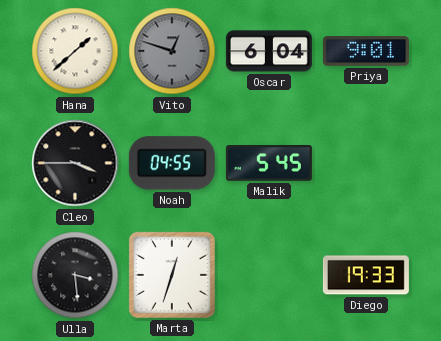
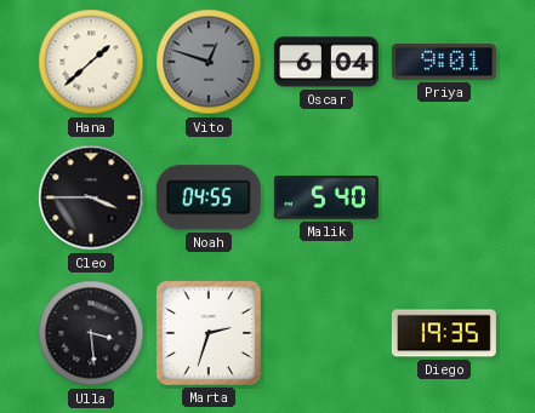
Malik: 5:45 -> 5:40
Marta: 12:33 -> 2:33
Diego: 19:33 -> 19:35
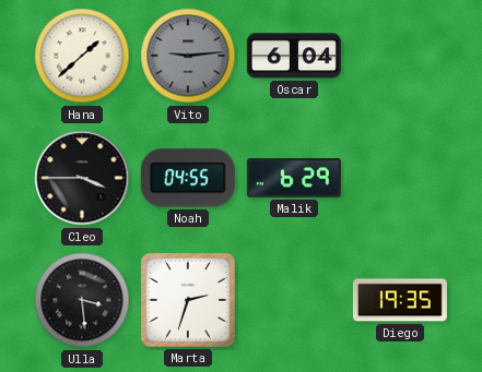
Vito: 12:48 -> 9:14
Priya: 9:01 -> none
Malik: 5:40 -> 6:29
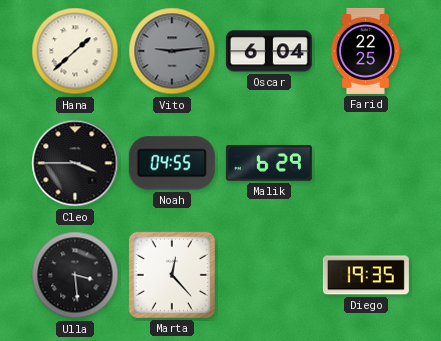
Farid: none -> 22:25
Marta: 2:33 -> 12:23
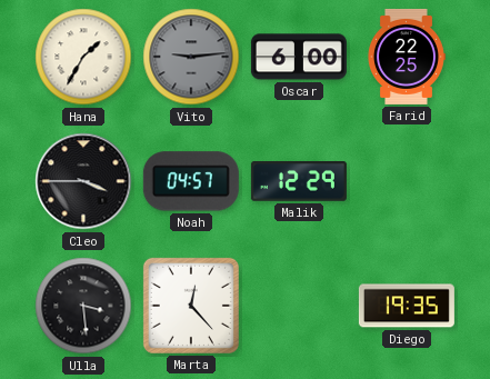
Hana: 1:38 -> 1:35
Oscar: 6:04 -> 6:00
Noah: 04:55 -> 04:57
Malik: 6:29 -> 12:29
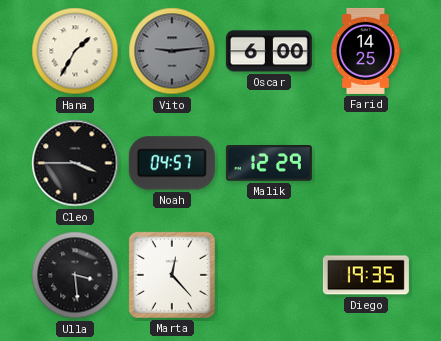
Farid: 22:25 -> 14:25
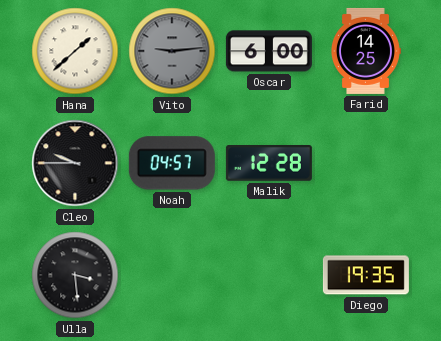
Hana: 1:35 -> 1:38
Cleo: 3:45 -> 9:45
Malik: 12:29 -> 12:28
Marta: 12:23 -> none
